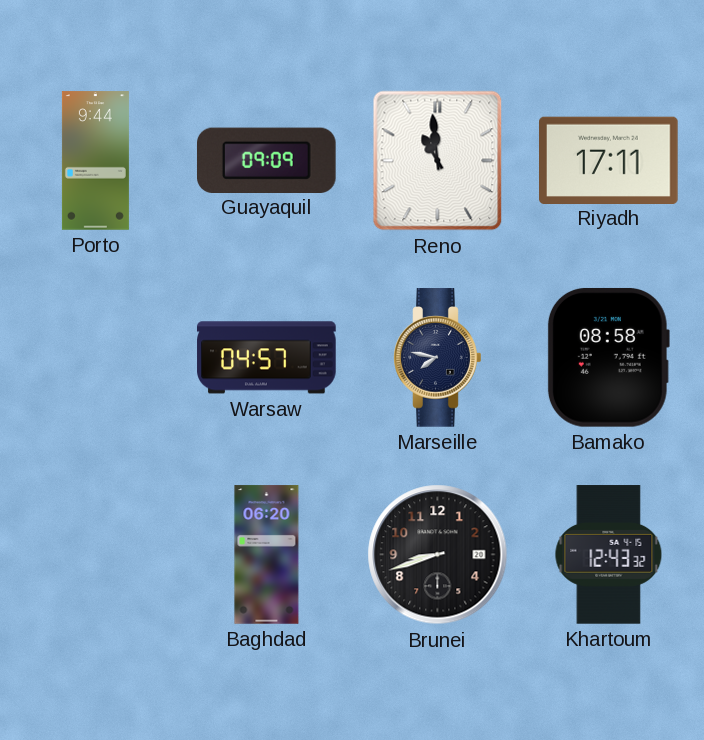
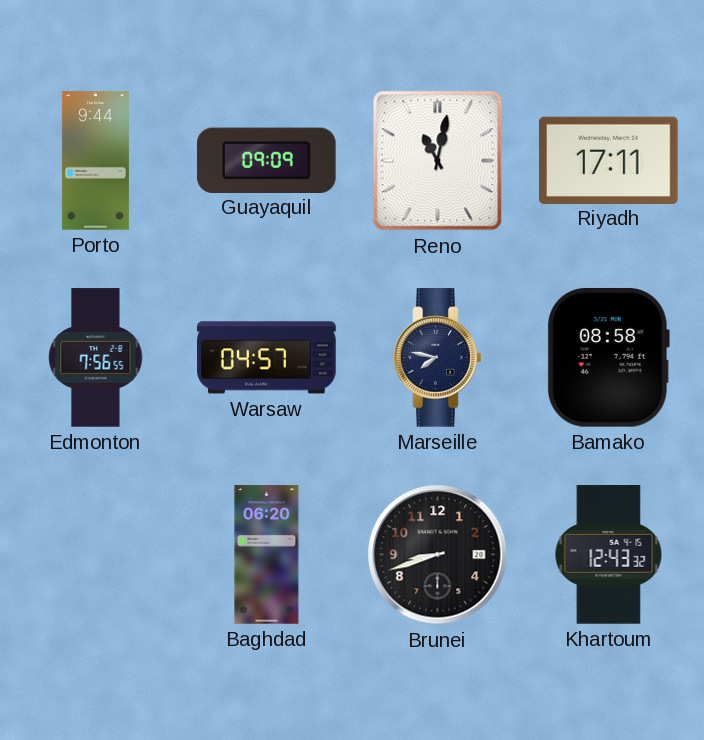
Reno: 10:59 -> 11:02
Edmonton: none -> 7:56
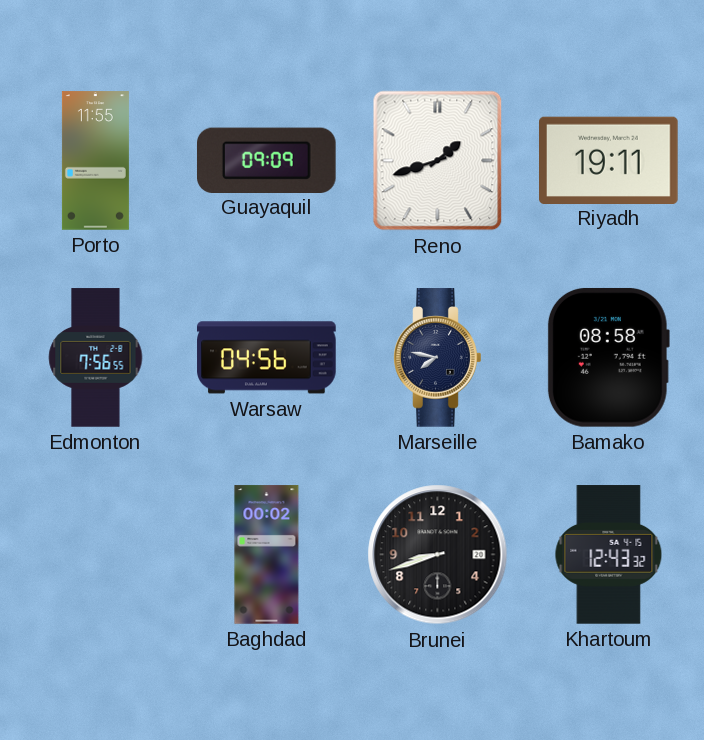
Porto: 9:44 -> 11:55
Reno: 11:02 -> 1:42
Riyadh: 17:11 -> 19:11
Warsaw: 04:57 -> 04:56
Baghdad: 06:20 -> 00:02
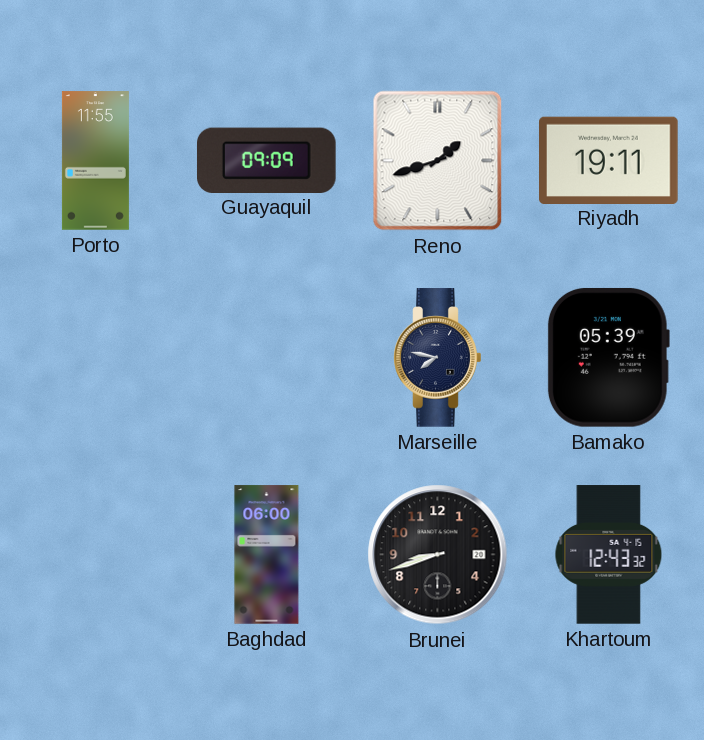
Edmonton: 7:56 -> none
Warsaw: 04:56 -> none
Bamako: 08:58 -> 05:39
Baghdad: 00:02 -> 06:00
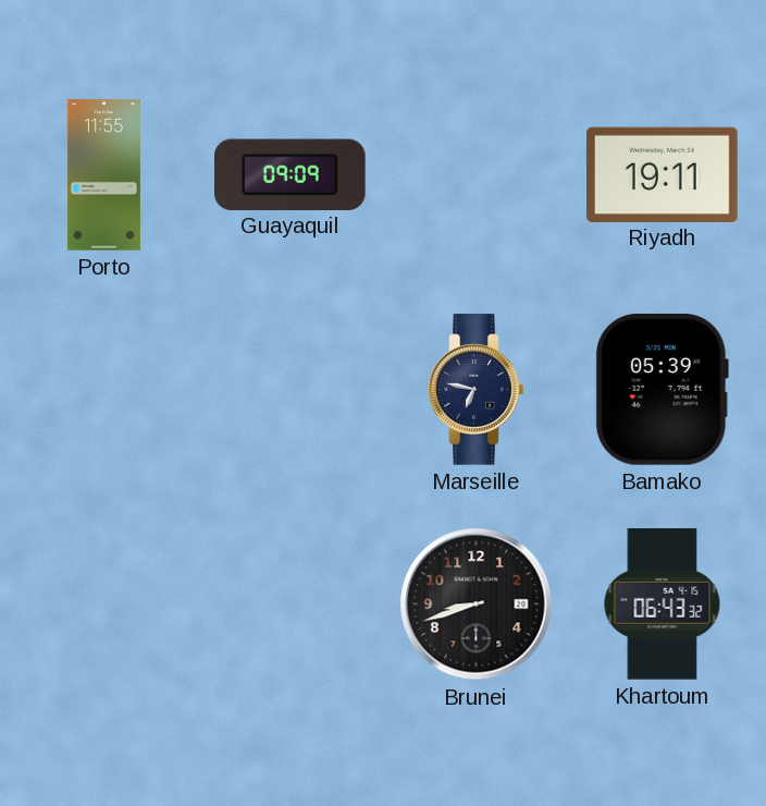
Reno: 1:42 -> none
Marseille: 7:47 -> 6:47
Baghdad: 06:00 -> none
Khartoum: 12:43 -> 06:43
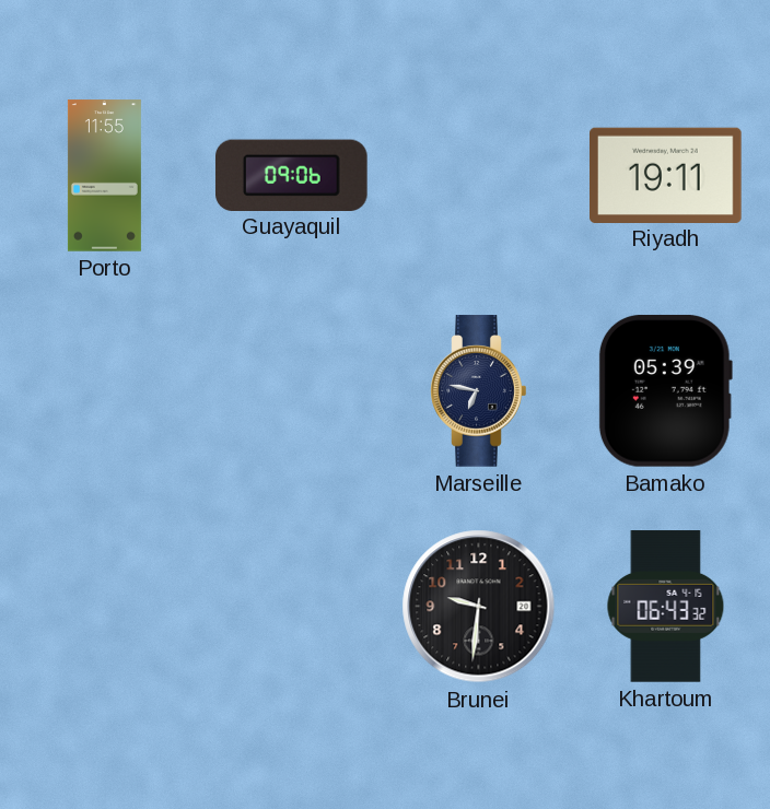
Guayaquil: 09:09 -> 09:06
Brunei: 8:42 -> 9:31
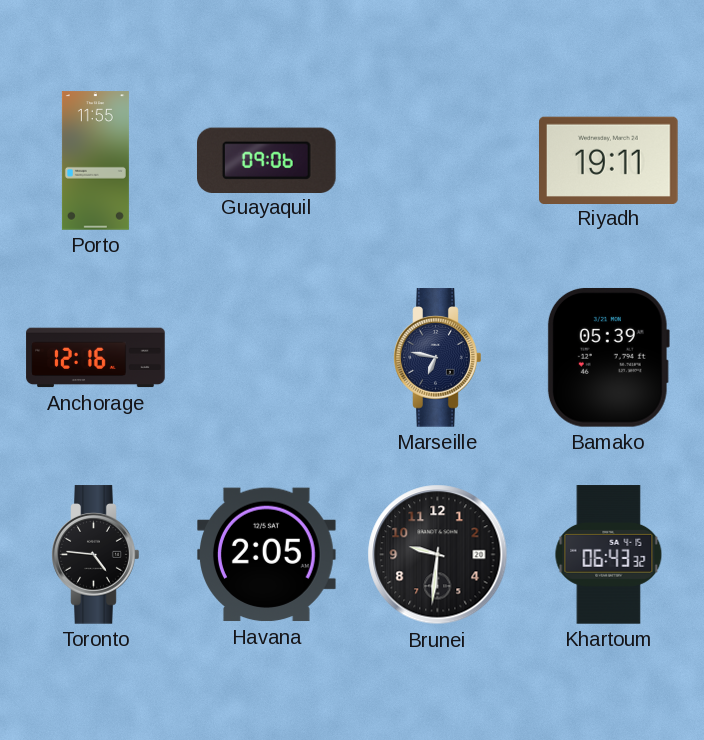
Anchorage: none -> 12:16
Toronto: none -> 4:46
Havana: none -> 2:05
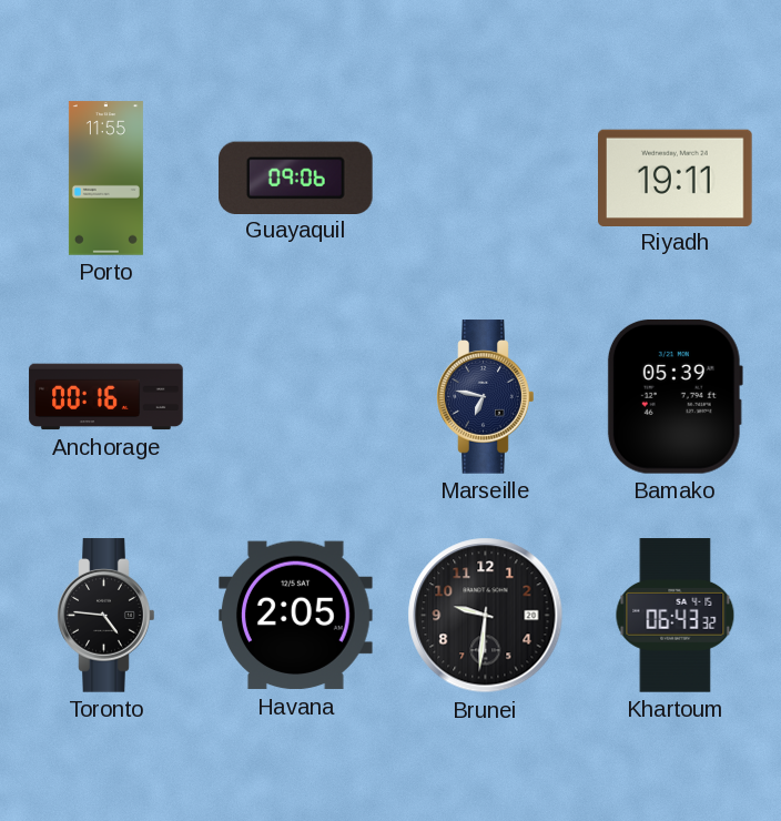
Anchorage: 12:16 -> 00:16
